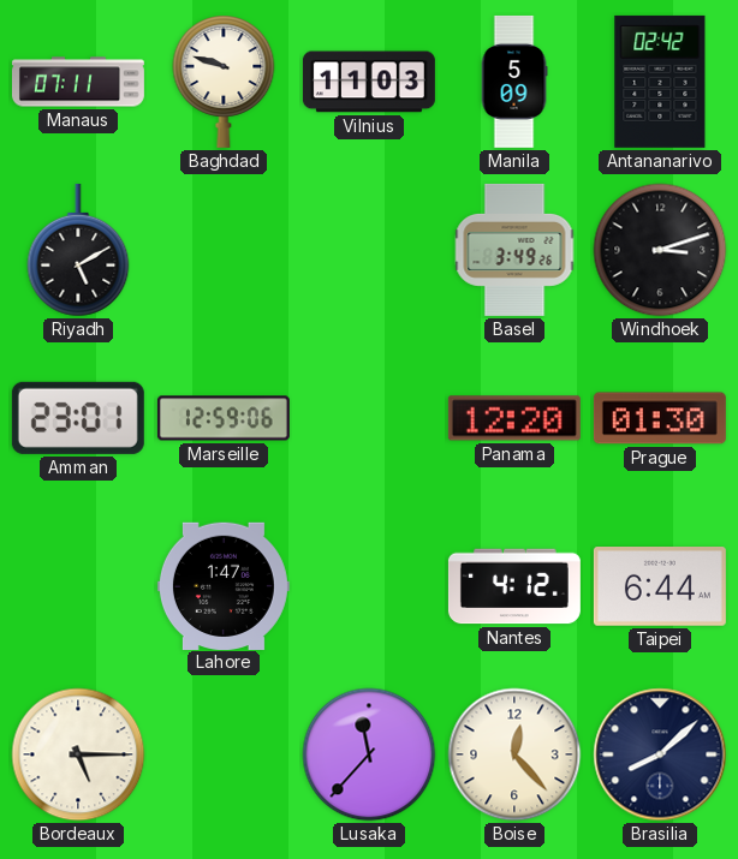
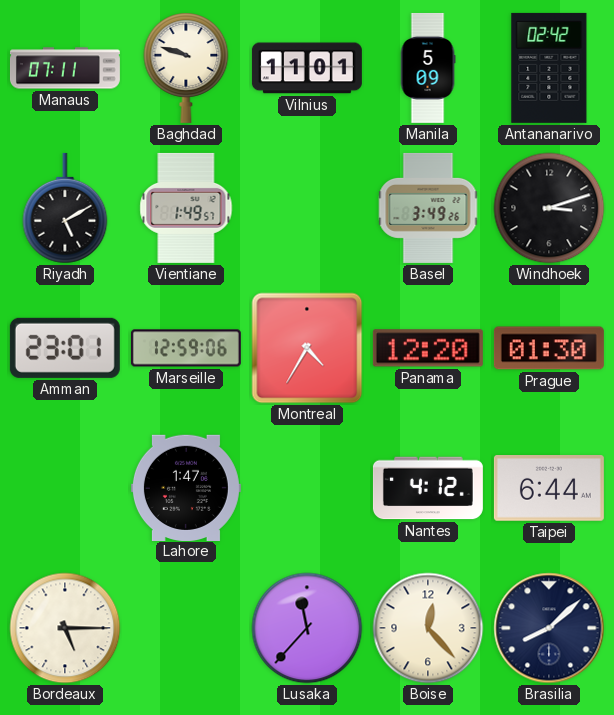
Vilnius: 11:03 -> 11:01
Vientiane: none -> 1:49
Montreal: none -> 4:35
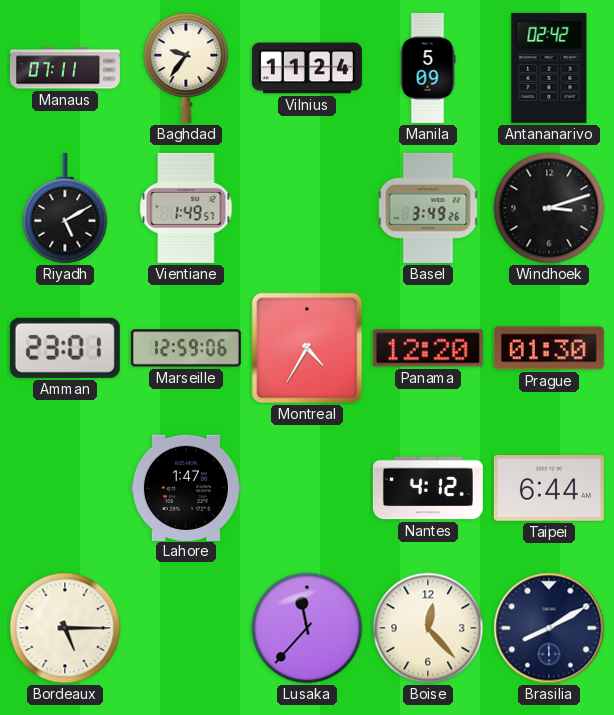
Baghdad: 9:48 -> 9:36
Vilnius: 11:01 -> 11:24
Brasilia: 8:08 -> 8:10
